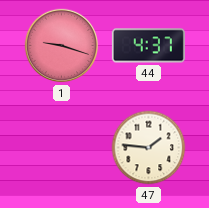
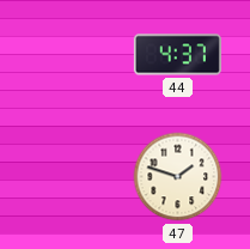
1: 9:18 -> none
47: 1:46 -> 1:48
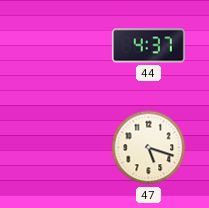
47: 1:48 -> 5:18
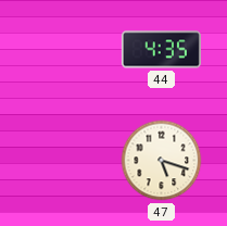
44: 4:37 -> 4:35
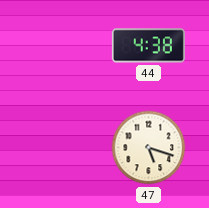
44: 4:35 -> 4:38
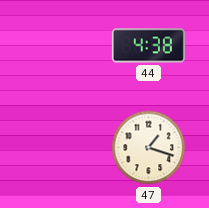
47: 5:18 -> 1:18
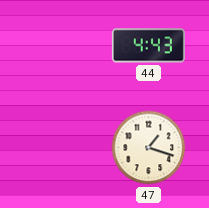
44: 4:38 -> 4:43
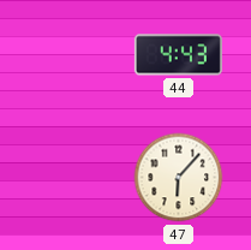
47: 1:18 -> 6:07
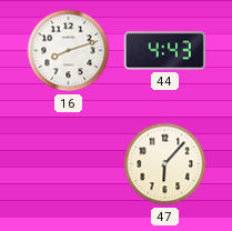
16: none -> 8:12
